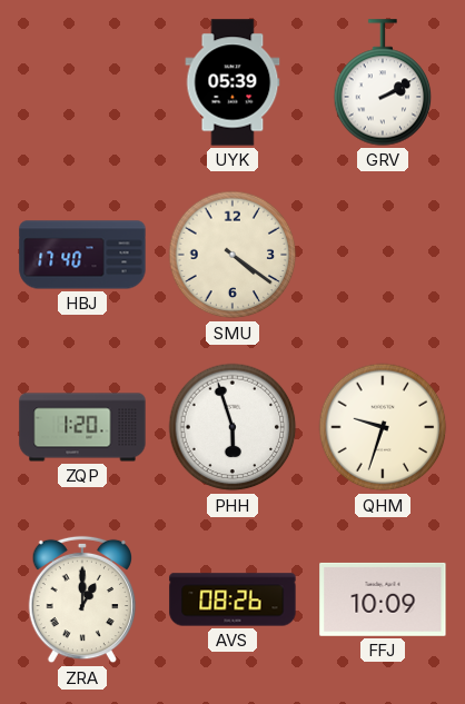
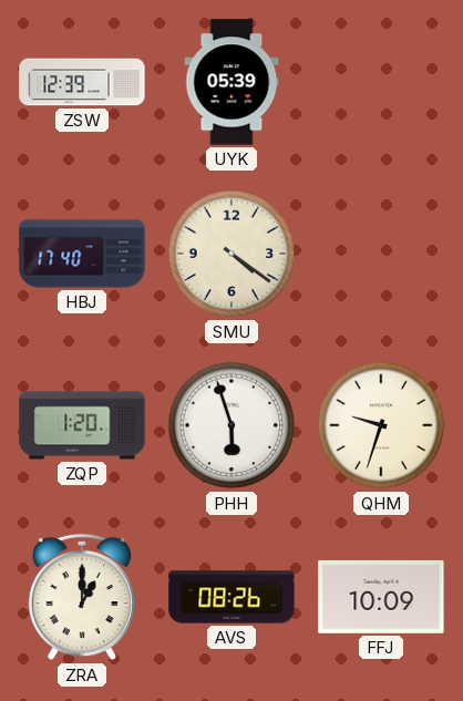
ZSW: none -> 12:39
GRV: 2:10 -> none
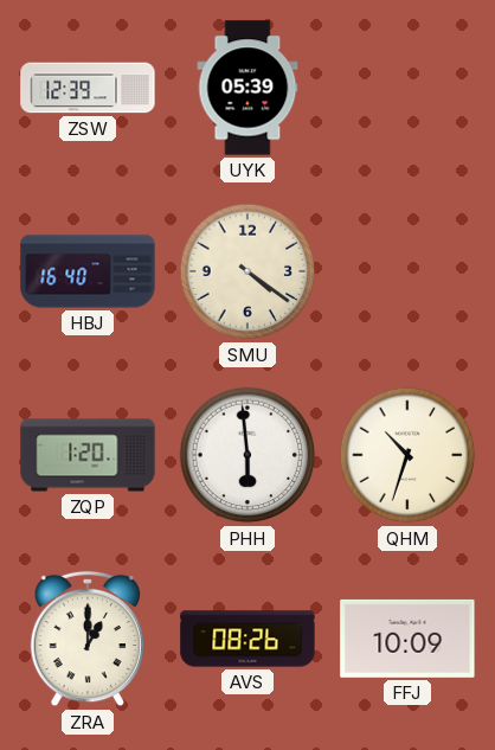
HBJ: 17:40 -> 16:40
PHH: 5:57 -> 5:59
QHM: 9:33 -> 10:33
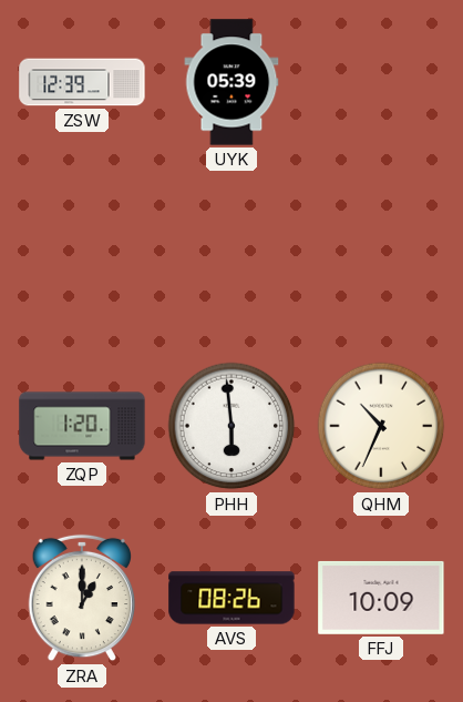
HBJ: 16:40 -> none
SMU: 4:21 -> none
QHM: 10:33 -> 10:34
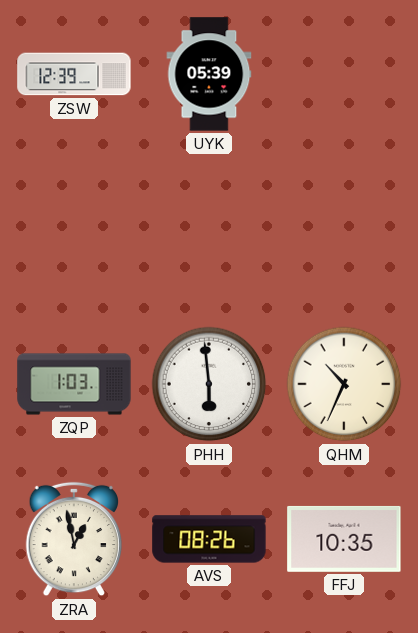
ZQP: 1:20 -> 1:03
ZRA: 1:00 -> 12:58
FFJ: 10:09 -> 10:35
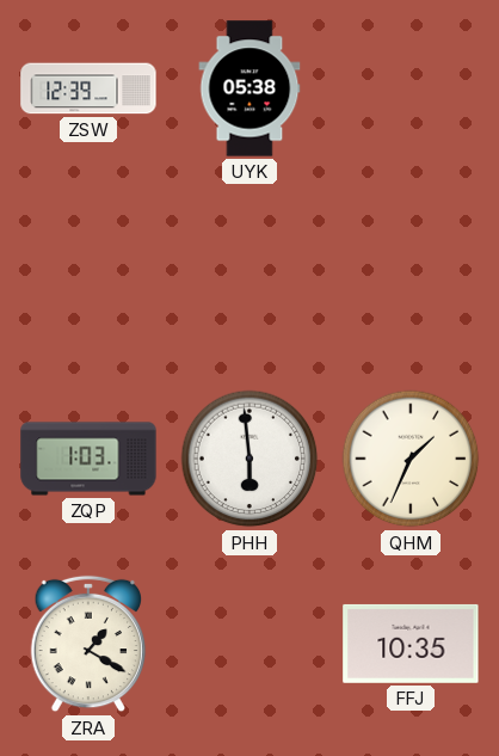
UYK: 05:39 -> 05:38
QHM: 10:34 -> 1:34
ZRA: 12:58 -> 1:20
AVS: 08:26 -> none
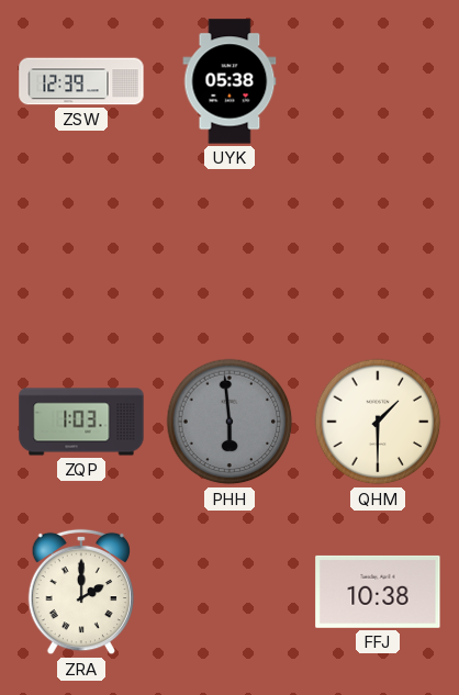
PHH dial: white -> grey
QHM: 1:34 -> 1:30
ZRA: 1:20 -> 2:00
FFJ: 10:35 -> 10:38
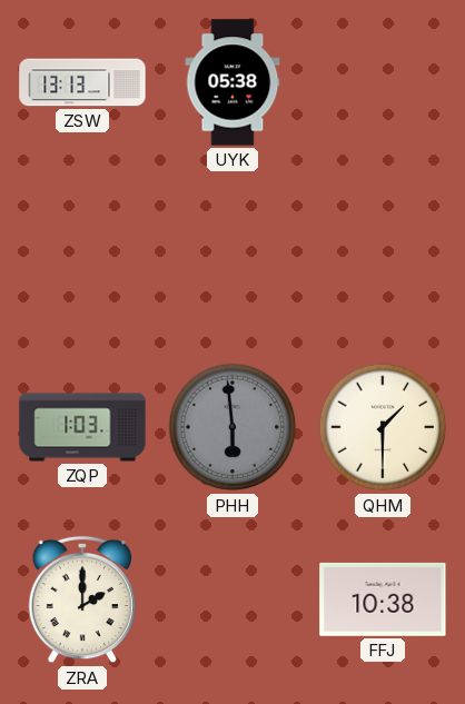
ZSW: 12:39 -> 13:13
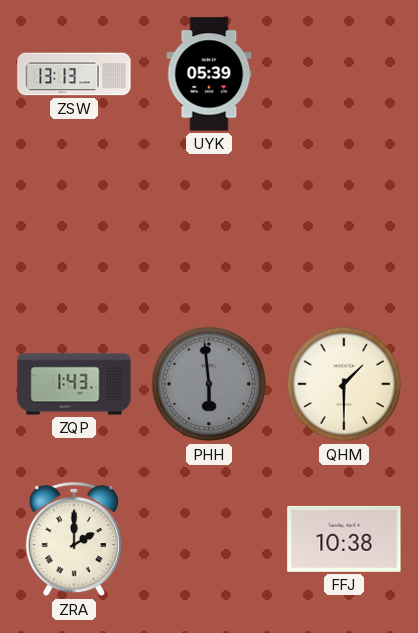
UYK: 05:38 -> 05:39
ZQP: 1:03 -> 1:43
